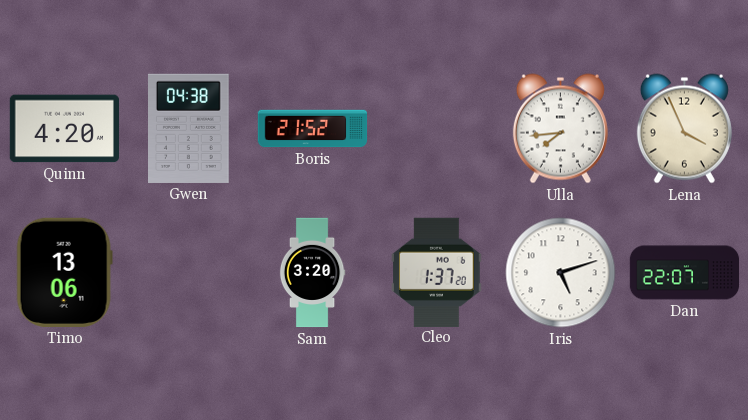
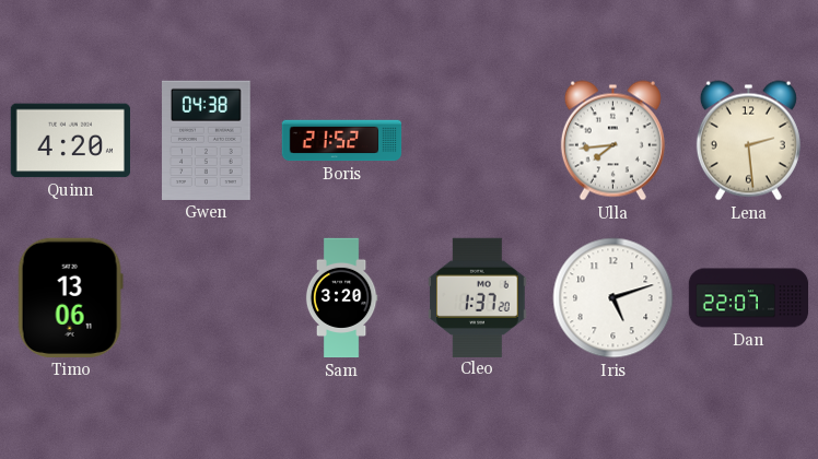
Lena: 3:56 -> 2:29
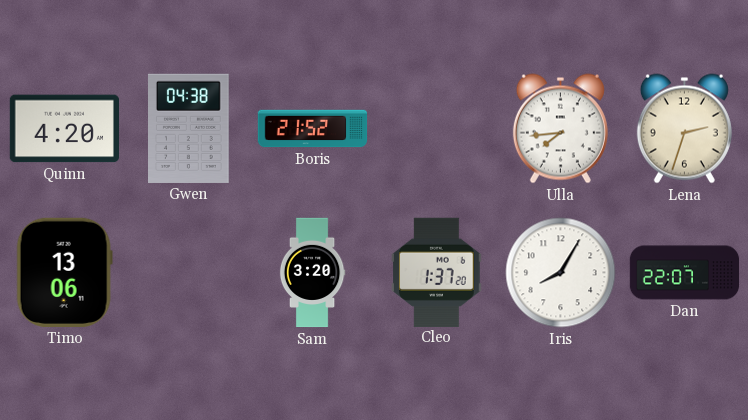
Lena: 2:29 -> 2:33
Iris: 5:12 -> 8:05
